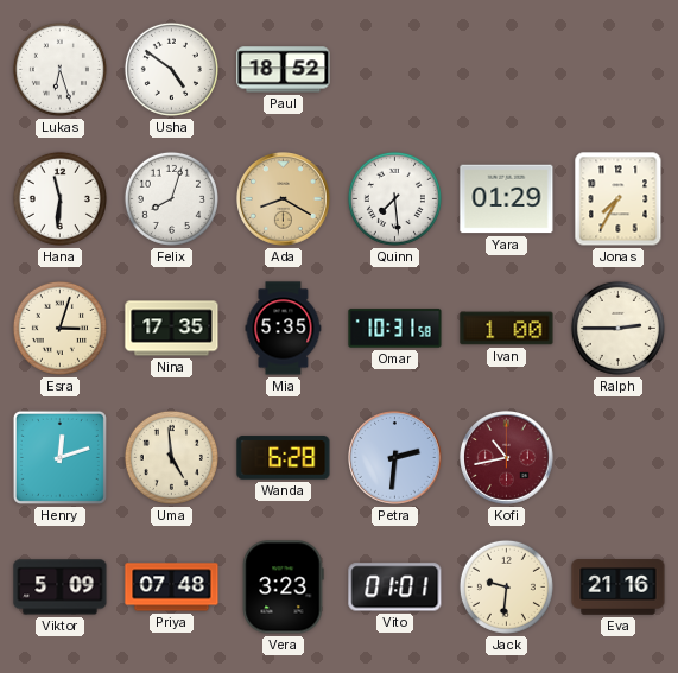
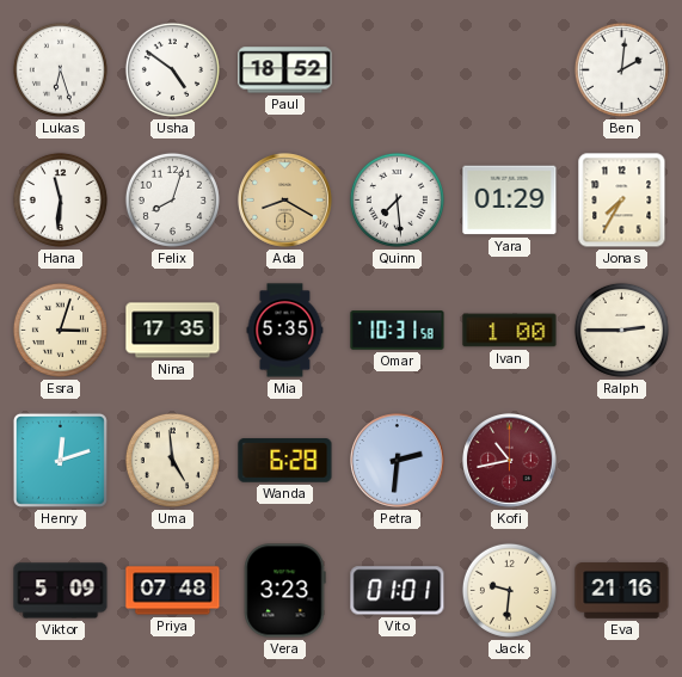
Ben: none -> 2:01
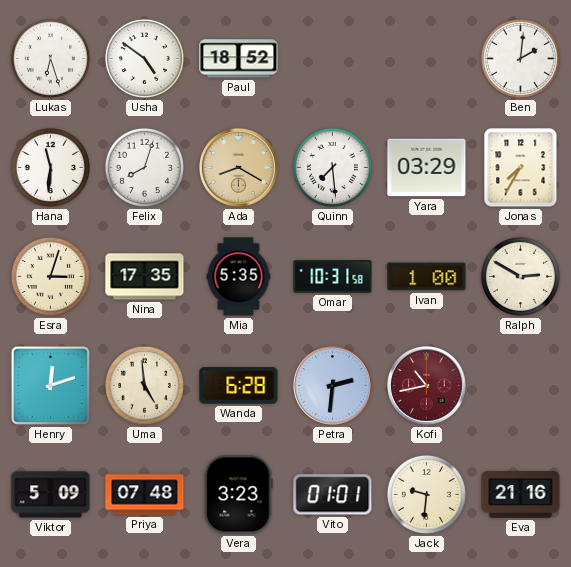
Yara: 01:29 -> 03:29
Ralph: 2:45 -> 2:50
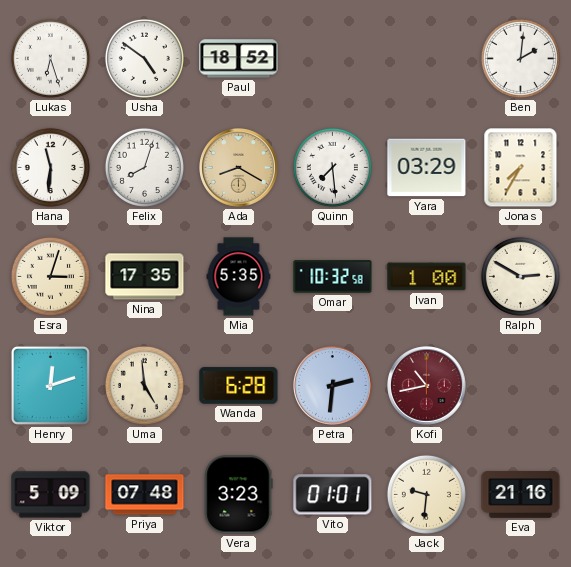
Omar: 10:31 -> 10:32
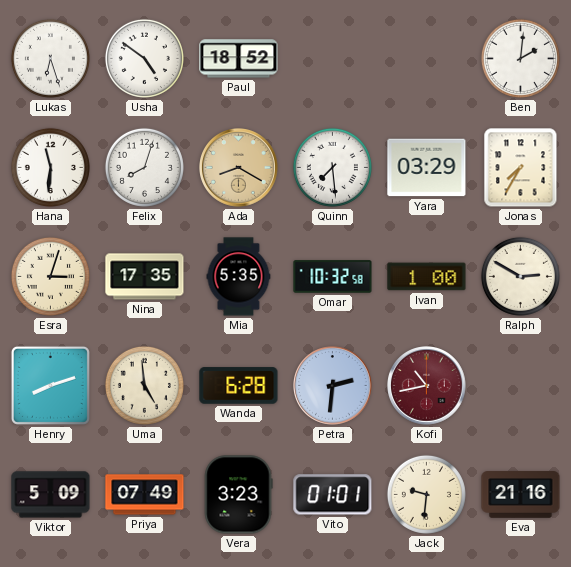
Henry: 12:12 -> 8:12
Priya: 07:48 -> 07:49
